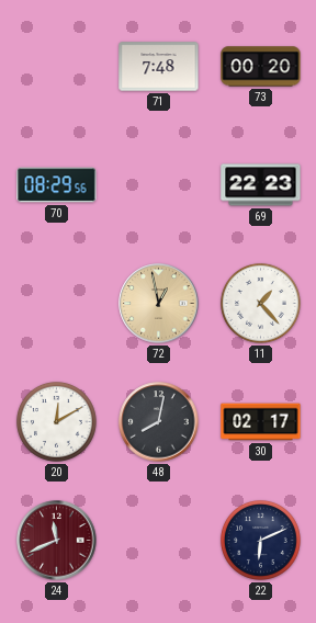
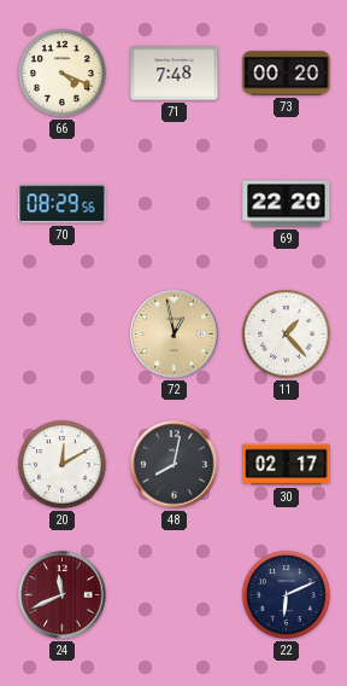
66: none -> 4:19
69: 22:23 -> 22:20
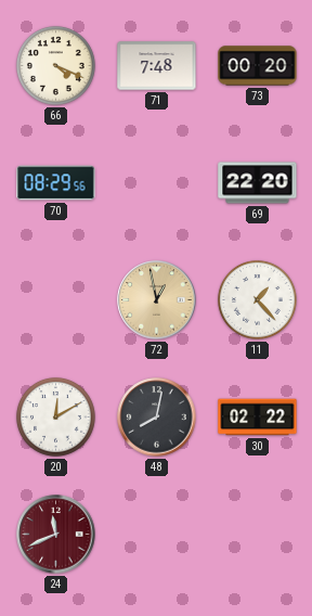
30: 02:17 -> 02:22
22: 6:11 -> none
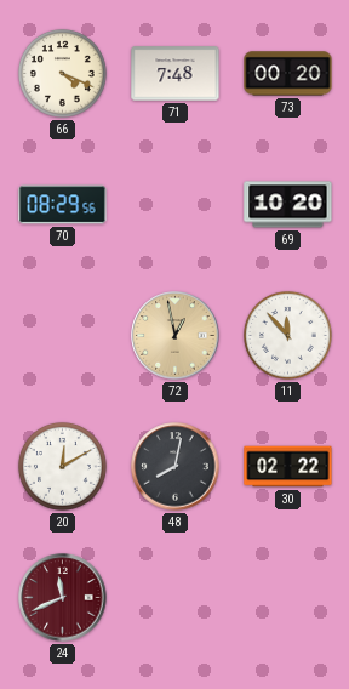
69: 22:20 -> 10:20
11: 1:23 -> 11:53
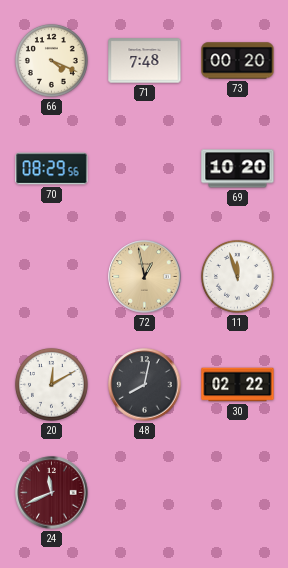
11: 11:53 -> 11:57
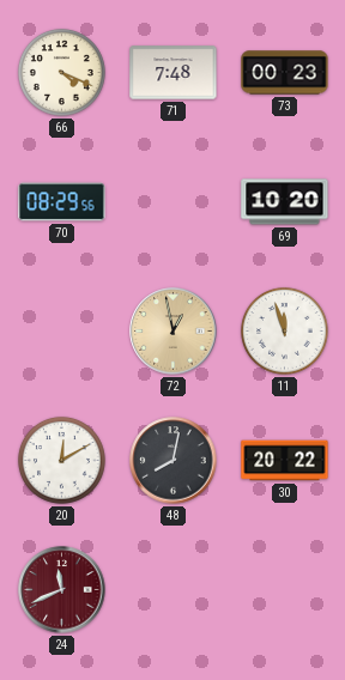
73: 00:20 -> 00:23
30: 02:22 -> 20:22
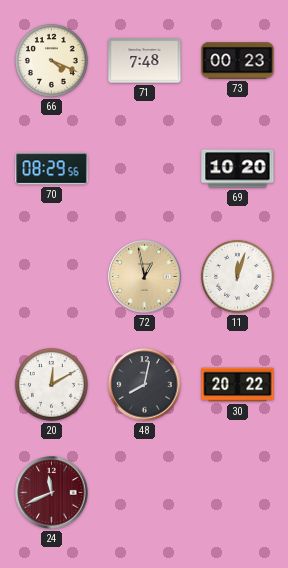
11: 11:57 -> 12:03
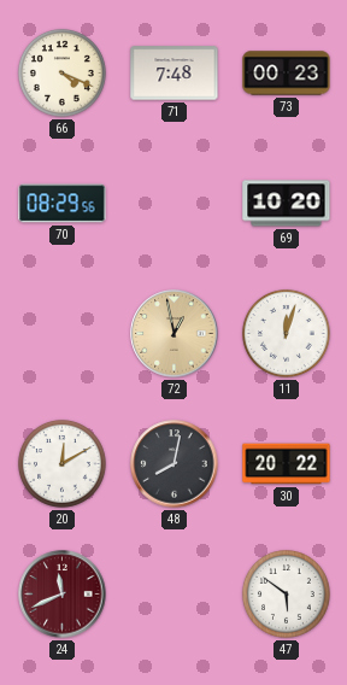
47: none -> 5:51
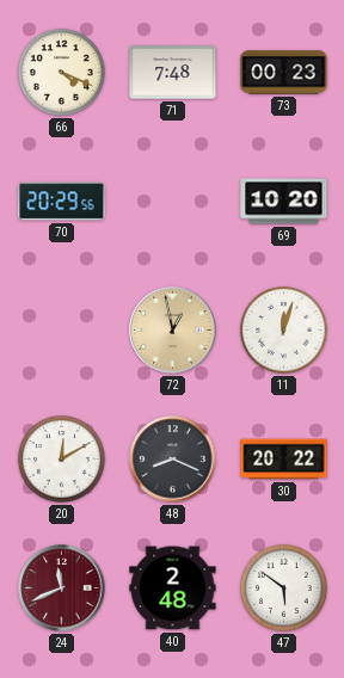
70: 08:29 -> 20:29
48: 8:02 -> 8:19
40: none -> 2:48
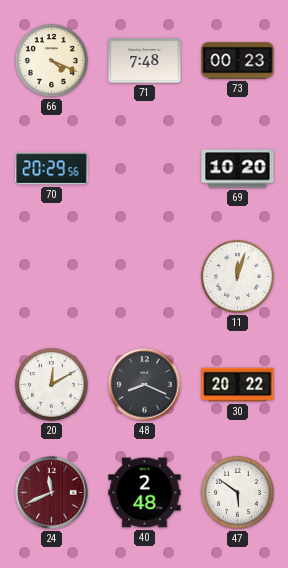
72: 12:58 -> none
